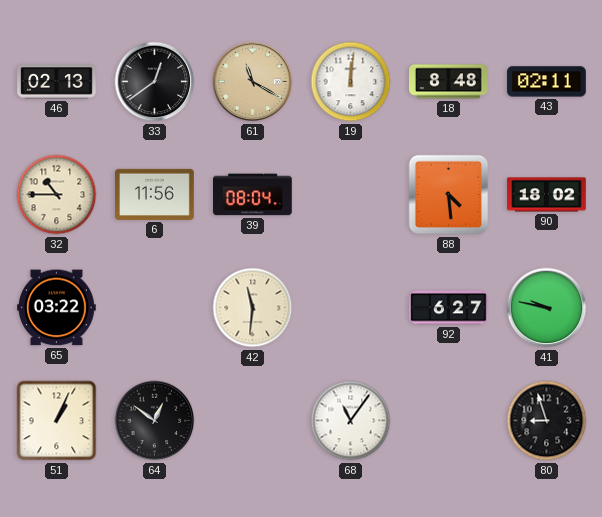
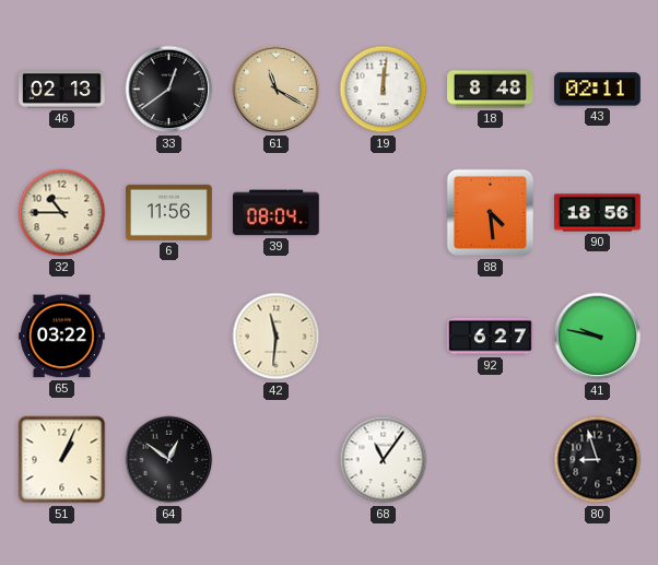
90: 18:02 -> 18:56
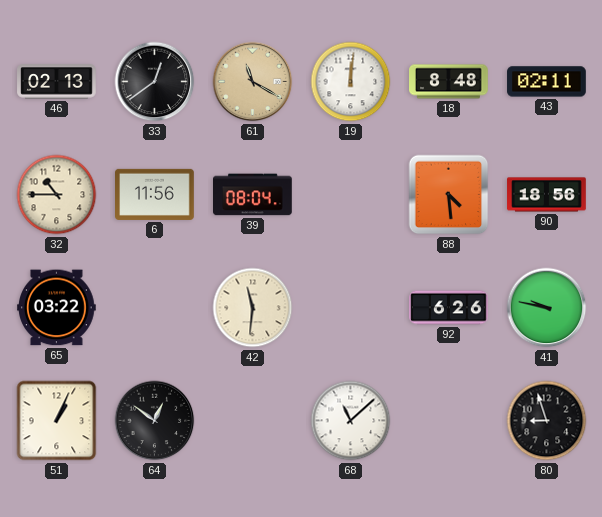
92: 6:27 -> 6:26
68: 11:06 -> 11:08
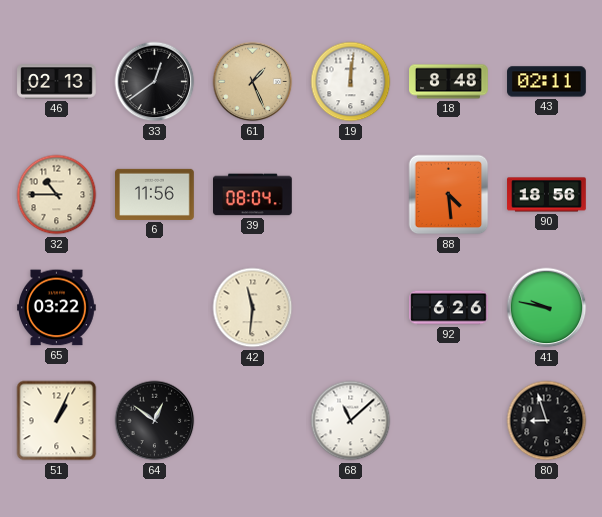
61: 11:20 -> 1:26
